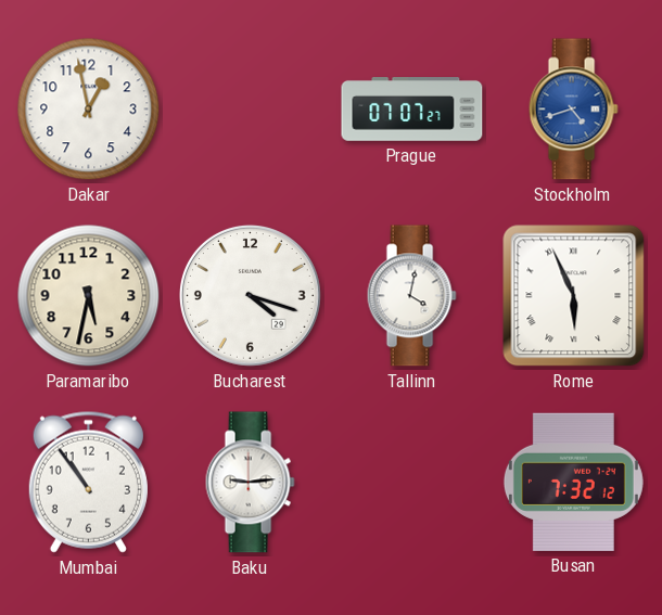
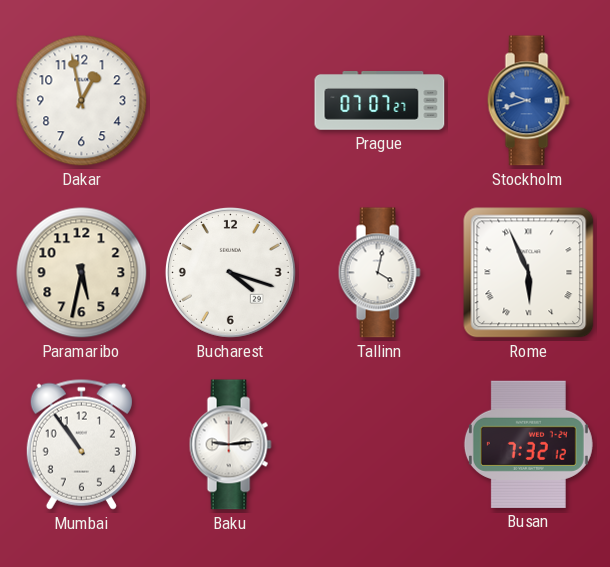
Stockholm: 4:42 -> 9:42
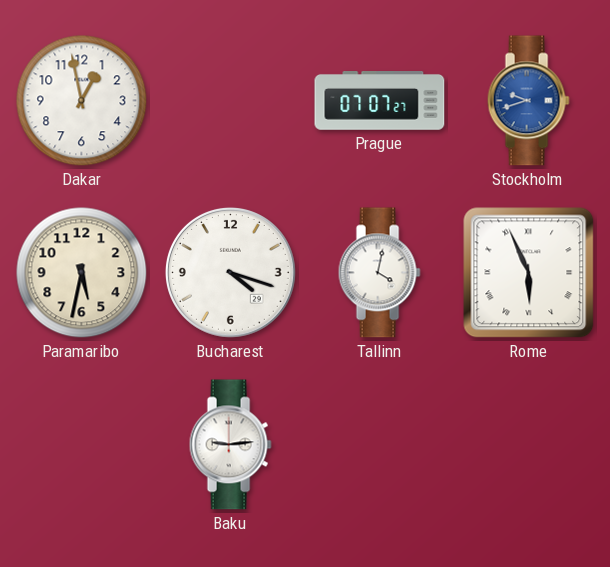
Mumbai: 10:54 -> none
Busan: 7:32 -> none
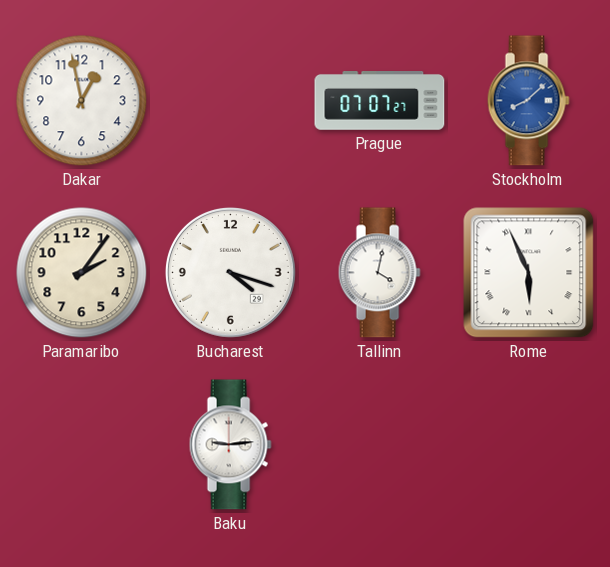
Stockholm: 9:42 -> 8:08
Paramaribo: 5:32 -> 2:06
